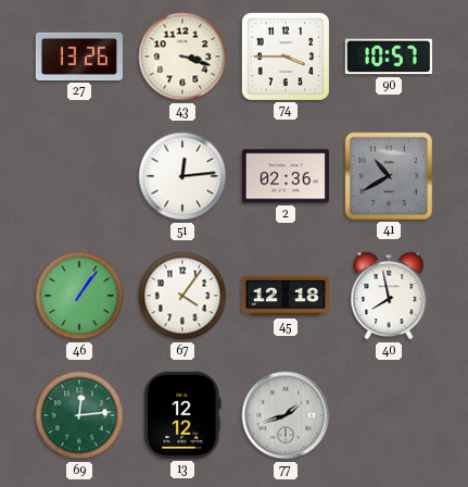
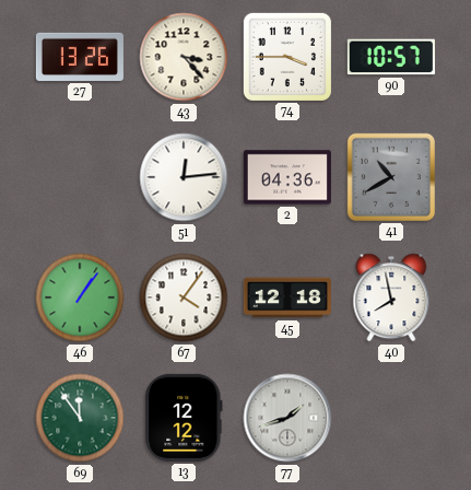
43: 3:18 -> 3:23
2: 02:36 -> 04:36
69: 12:14 -> 11:54
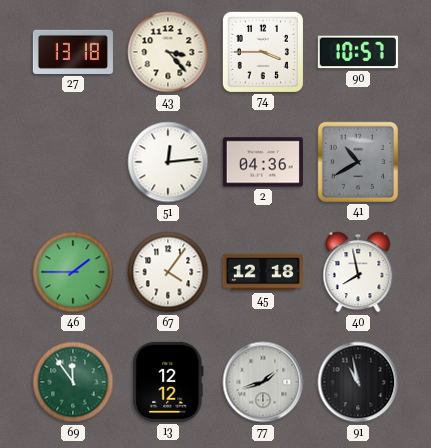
27: 13:26 -> 13:18
46: 1:06 -> 1:45
91: none -> 10:58
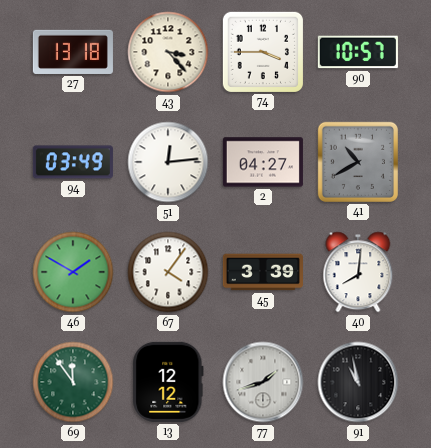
94: none -> 03:49
2: 04:36 -> 04:27
46: 1:45 -> 1:50
45: 12:18 -> 3:39
40: 7:58 -> 8:01
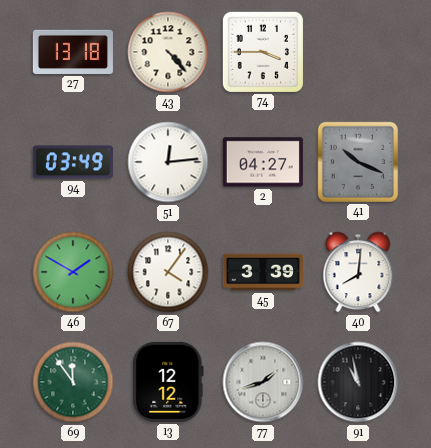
43: 3:23 -> 4:23
90: 10:57 -> none
41: 10:40 -> 10:19
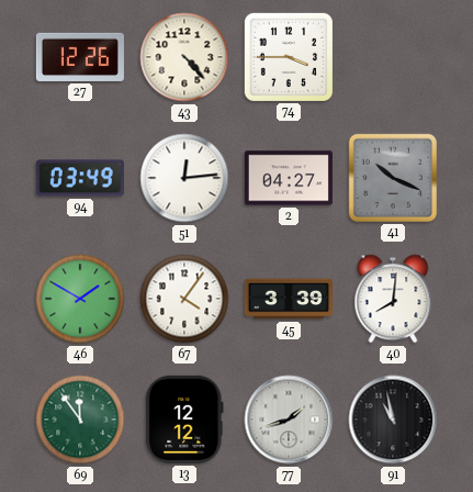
27: 13:18 -> 12:26
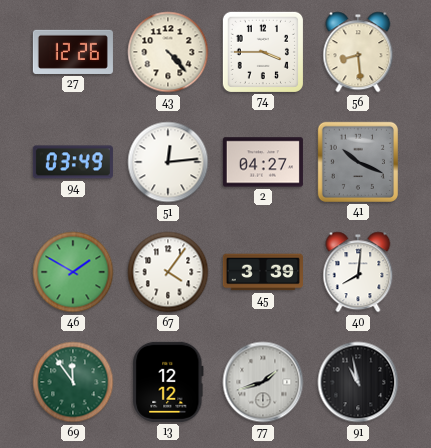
56: none -> 8:29
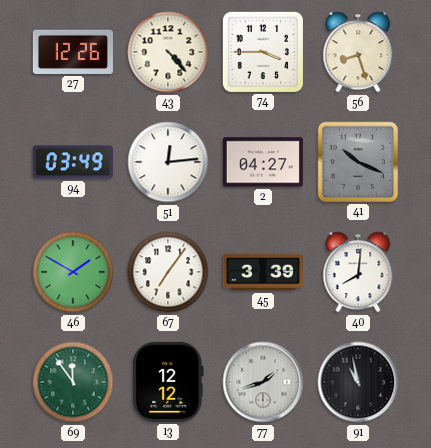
56: 8:29 -> 8:27
67: 4:06 -> 7:06
